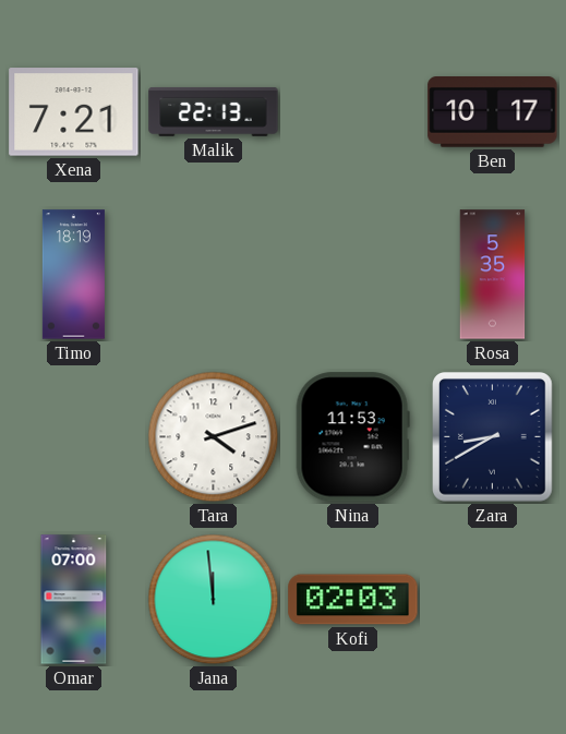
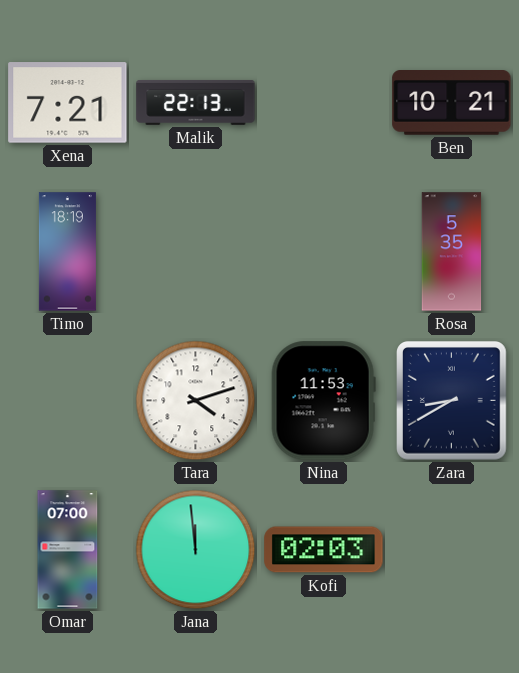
Ben: 10:17 -> 10:21
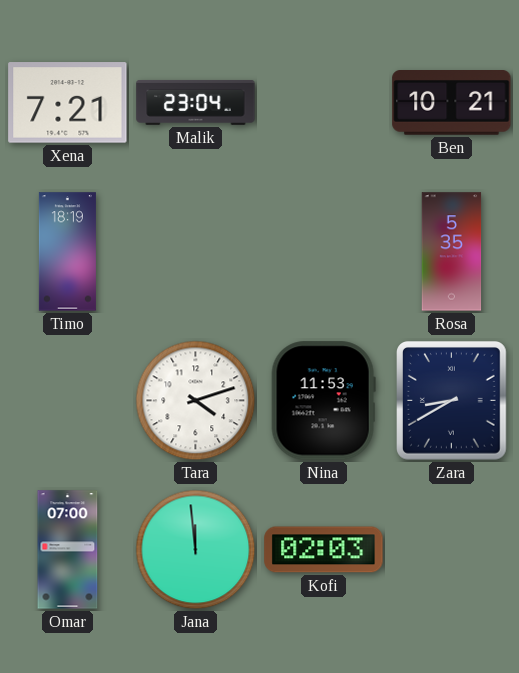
Malik: 22:13 -> 23:04
